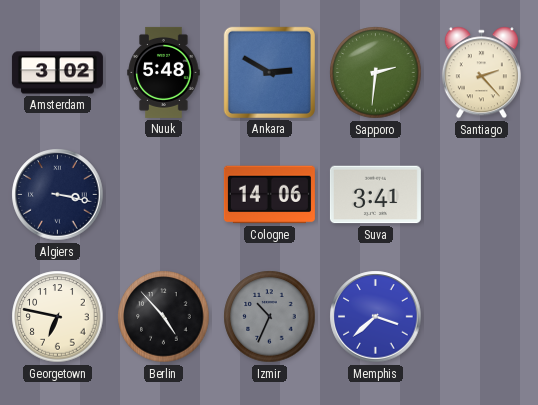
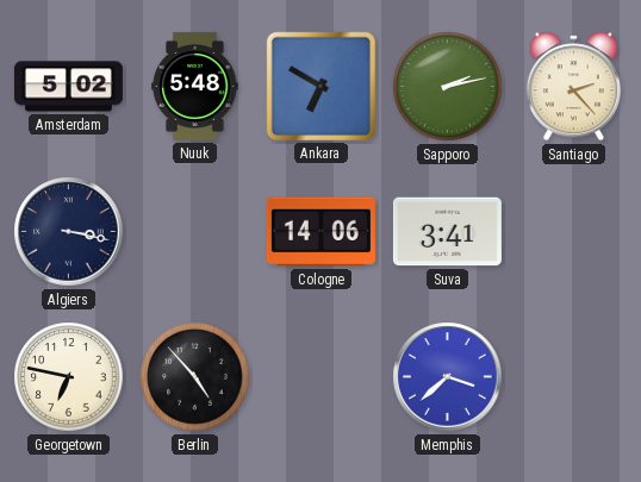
Amsterdam: 3:02 -> 5:02
Ankara: 2:50 -> 6:50
Sapporo: 2:31 -> 2:13
Izmir: 10:34 -> none
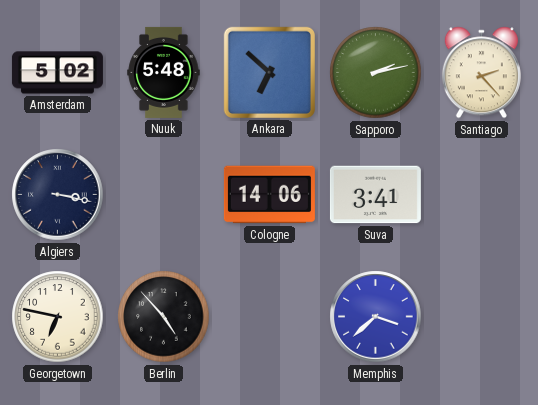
Ankara: 6:50 -> 6:52
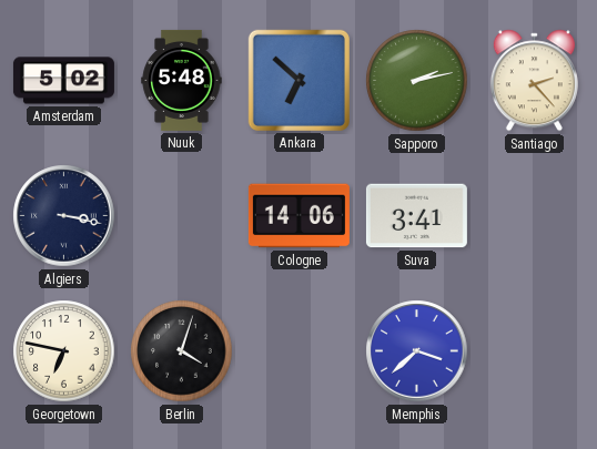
Berlin: 4:53 -> 4:03
